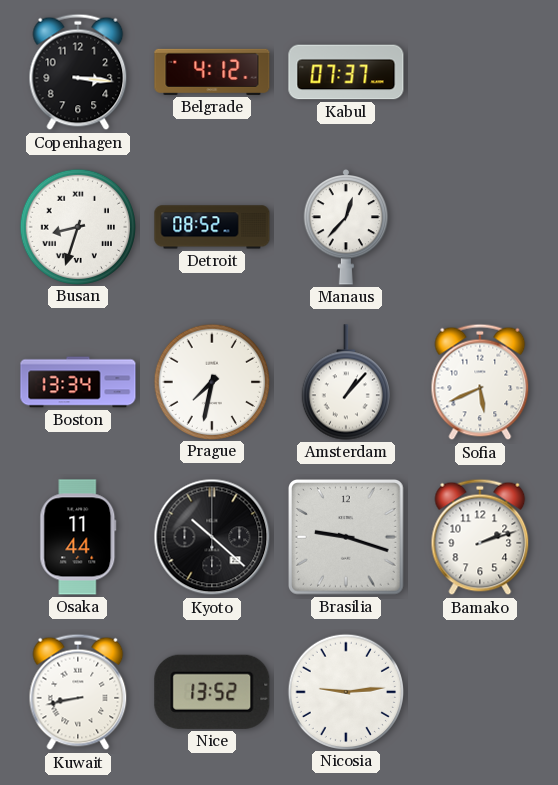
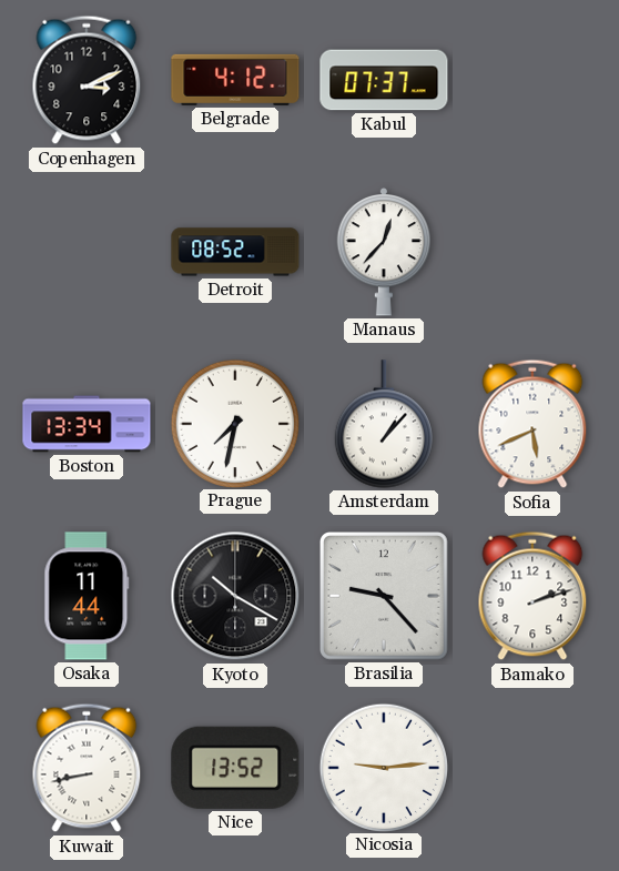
Copenhagen: 3:16 -> 3:11
Busan: 8:33 -> none
Kyoto: 10:22 -> 10:20
Brasilia: 9:18 -> 9:23
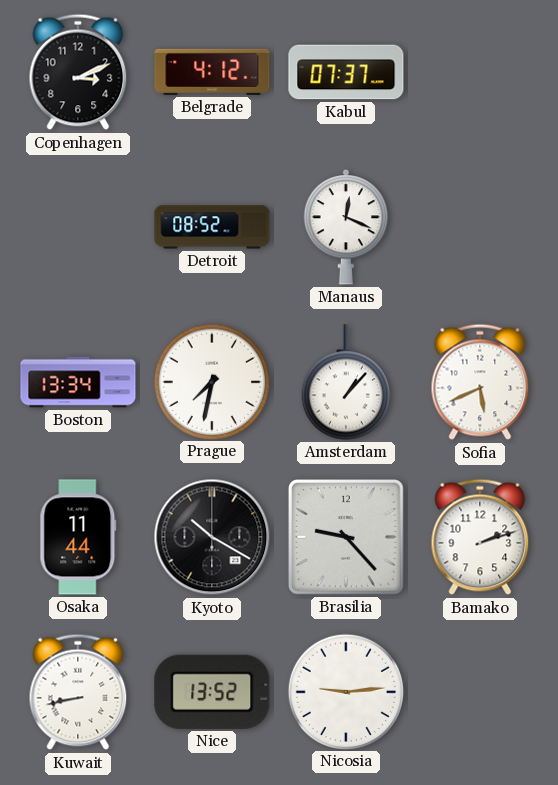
Manaus: 12:37 -> 12:19
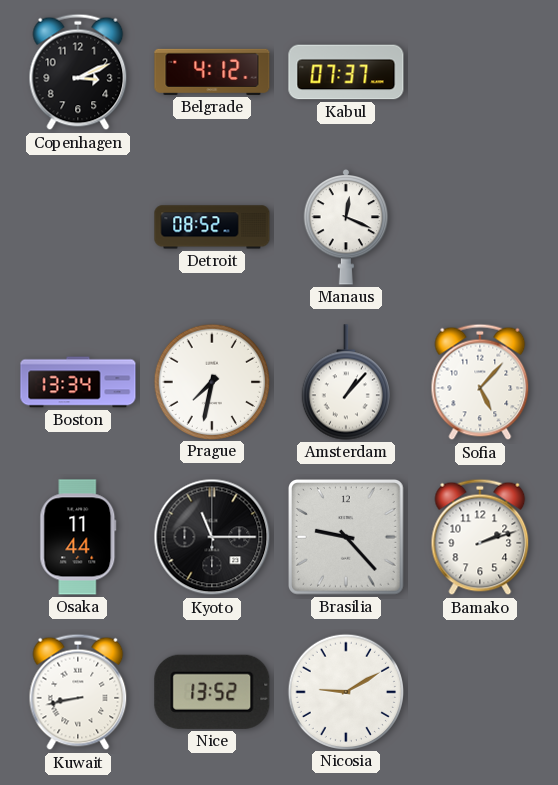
Sofia: 5:41 -> 5:07
Kyoto: 10:20 -> 11:15
Nicosia: 9:14 -> 9:10
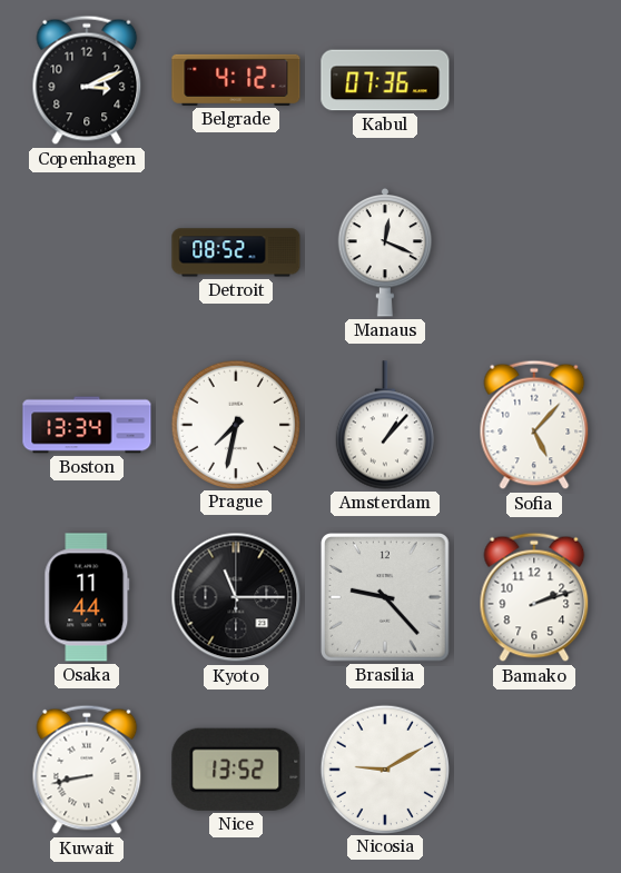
Kabul: 07:37 -> 07:36
